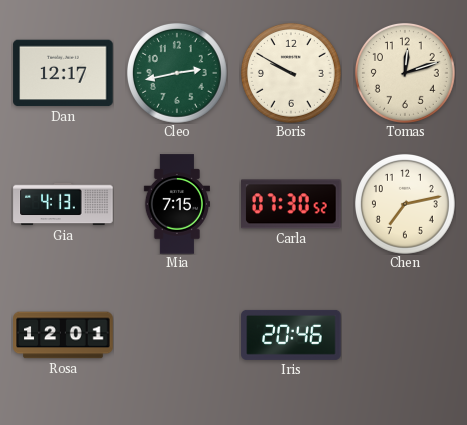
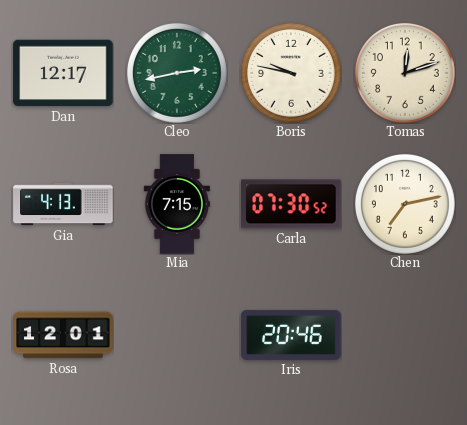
Boris: 9:50 -> 9:47
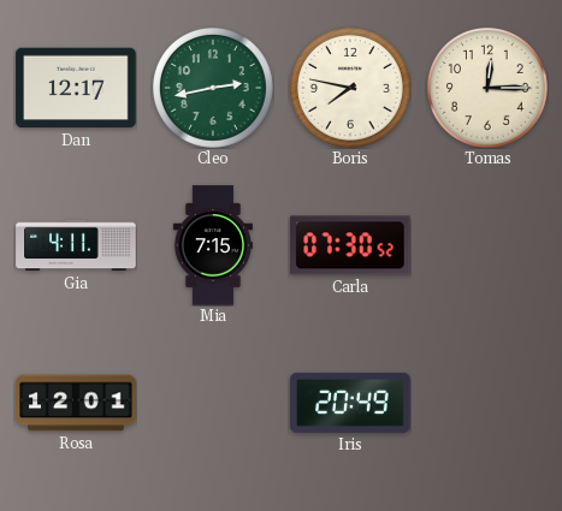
Boris: 9:47 -> 7:47
Tomas: 12:12 -> 12:15
Gia: 4:13 -> 4:11
Chen: 7:13 -> none
Iris: 20:46 -> 20:49
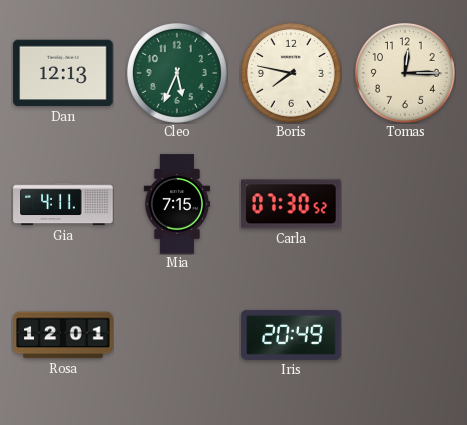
Dan: 12:17 -> 12:13
Cleo: 2:43 -> 5:34
